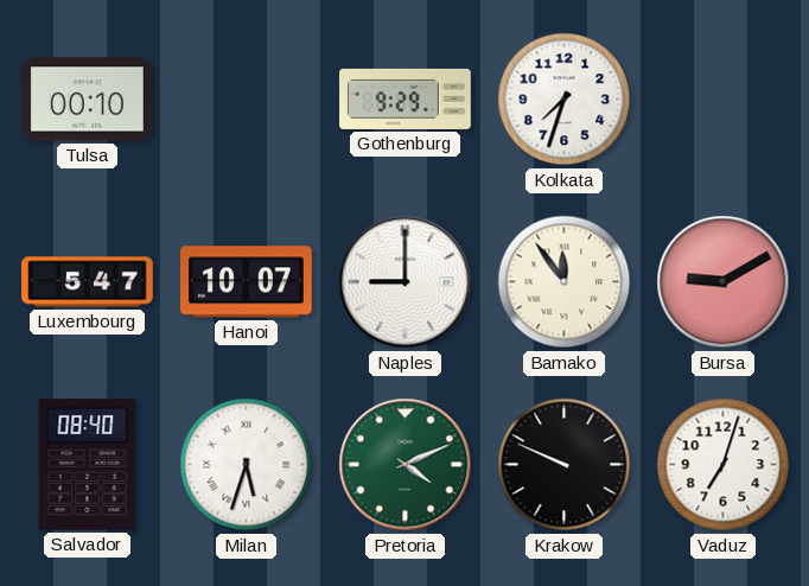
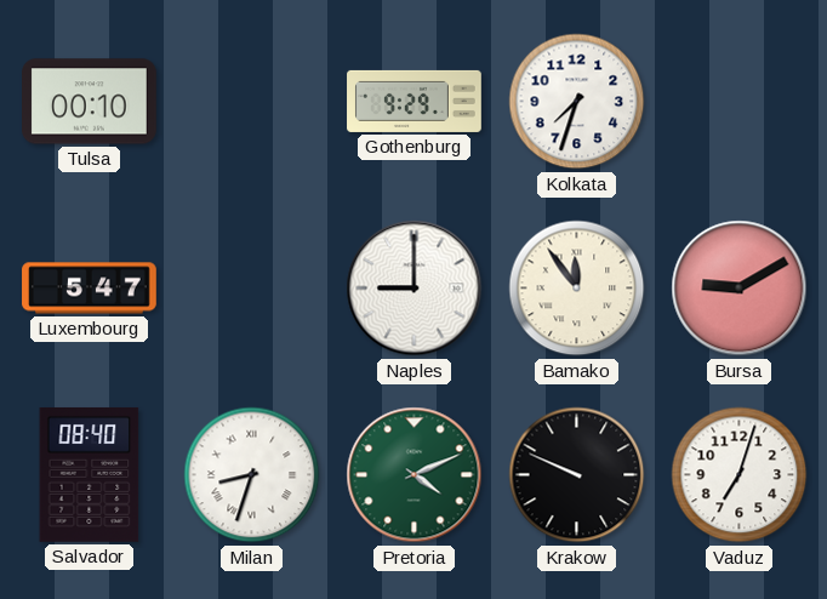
Hanoi: 10:07 -> none
Milan: 5:33 -> 8:33
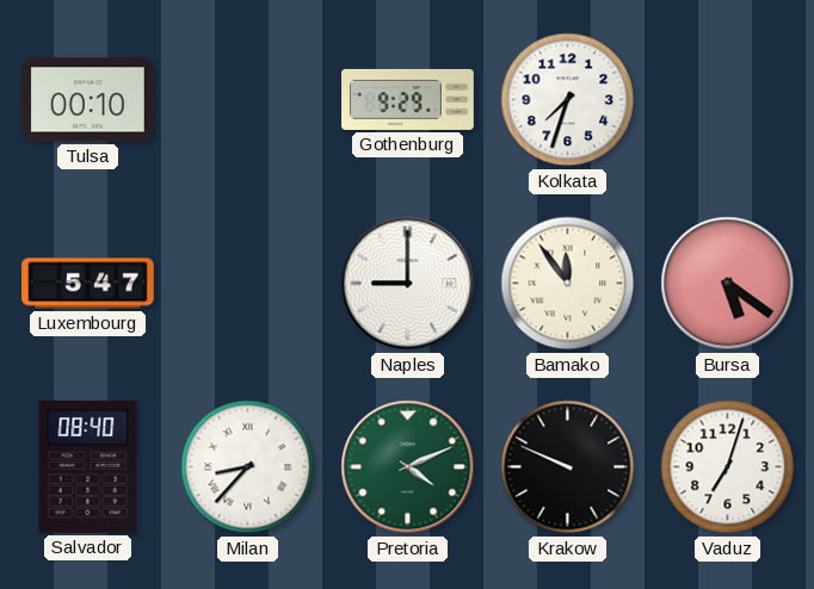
Bursa: 9:10 -> 5:21
Milan: 8:33 -> 8:37
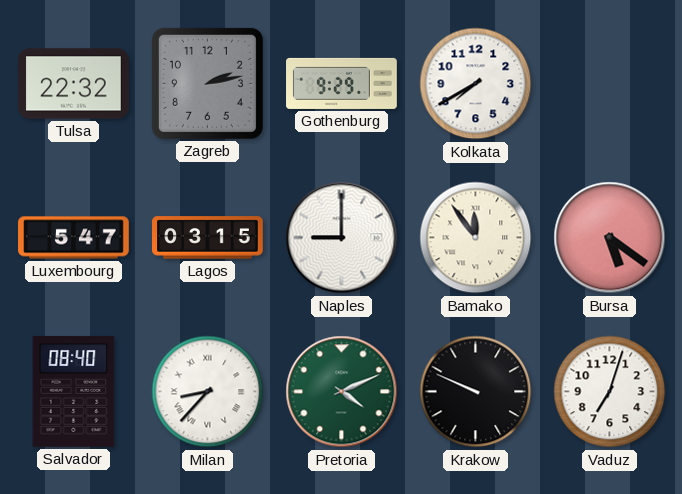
Tulsa: 00:10 -> 22:32
Zagreb: none -> 2:13
Kolkata: 7:33 -> 7:40
Lagos: none -> 03:15
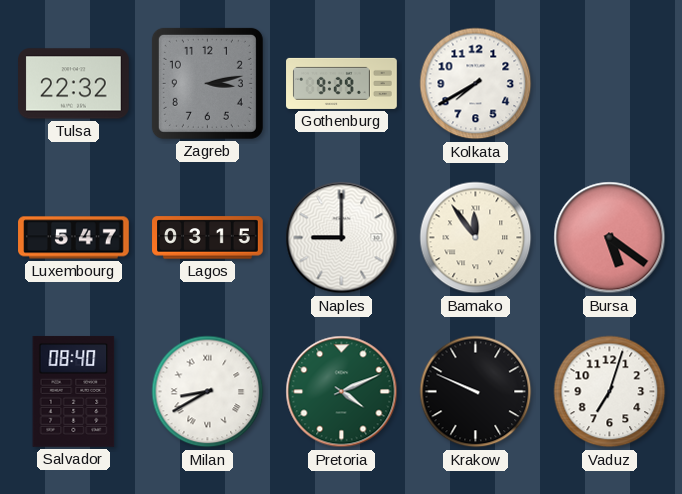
Zagreb: 2:13 -> 3:13
Milan: 8:37 -> 8:40
